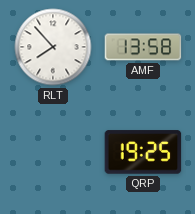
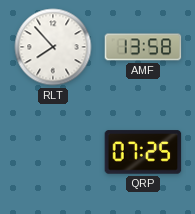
QRP: 19:25 -> 07:25
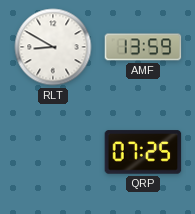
RLT: 7:53 -> 8:50
AMF: 13:58 -> 13:59
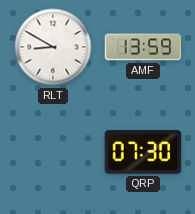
QRP: 07:25 -> 07:30
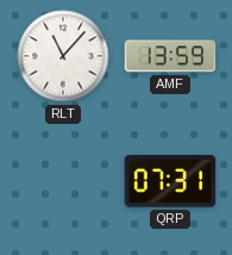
RLT: 8:50 -> 11:07
QRP: 07:30 -> 07:31
